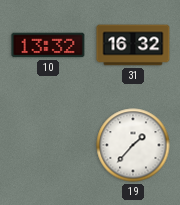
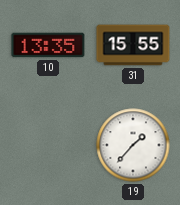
10: 13:32 -> 13:35
31: 16:32 -> 15:55
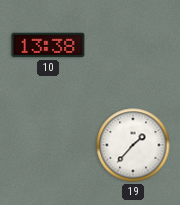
10: 13:35 -> 13:38
31: 15:55 -> none
